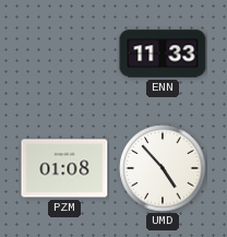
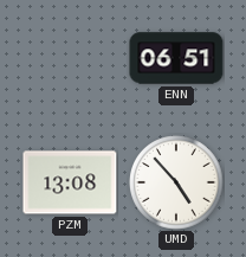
ENN: 11:33 -> 06:51
PZM: 01:08 -> 13:08
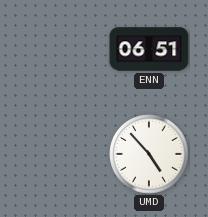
PZM: 13:08 -> none
